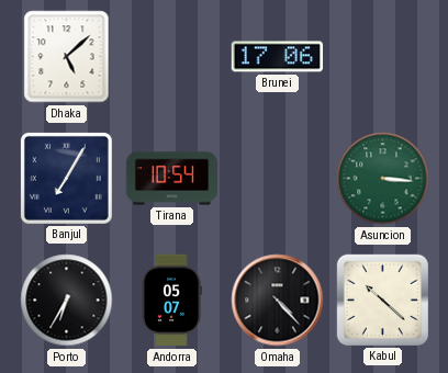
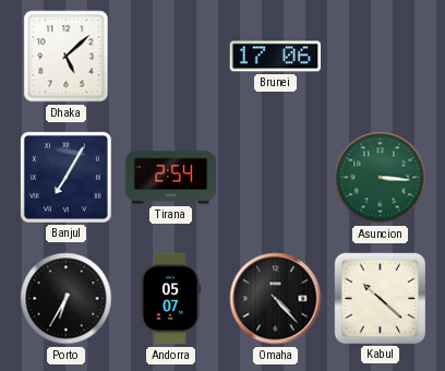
Tirana: 10:54 -> 2:54
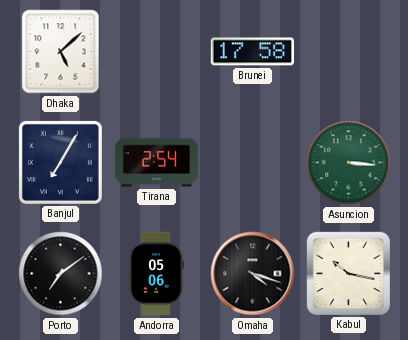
Brunei: 17:06 -> 17:58
Porto: 6:35 -> 7:09
Andorra: 05:07 -> 05:06
Omaha: 4:23 -> 4:18
Kabul: 10:22 -> 10:17
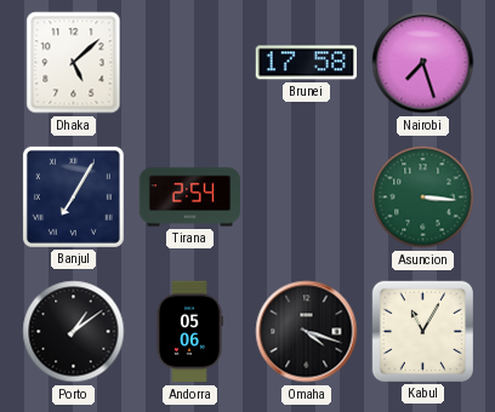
Nairobi: none -> 7:27
Porto: 7:09 -> 1:09
Kabul: 10:17 -> 11:05
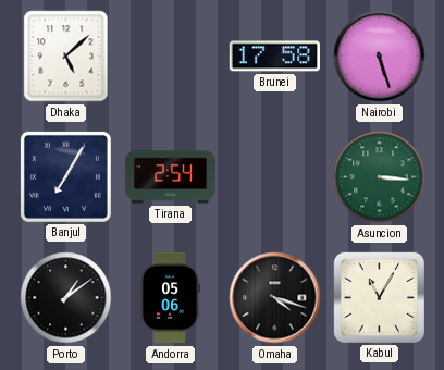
Nairobi: 7:27 -> 5:27
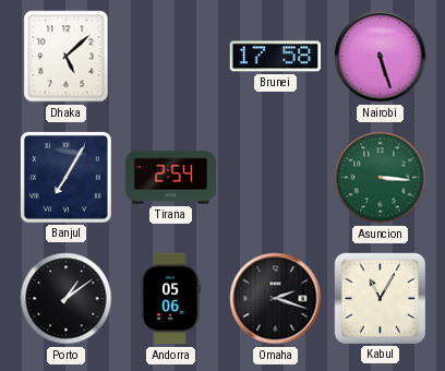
Omaha: 4:18 -> 2:18
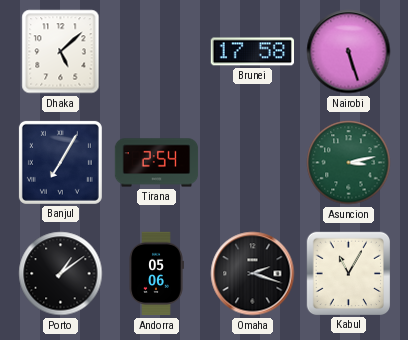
Asuncion: 3:16 -> 3:13
